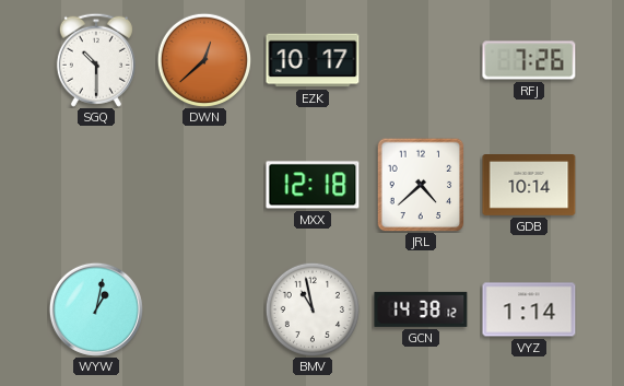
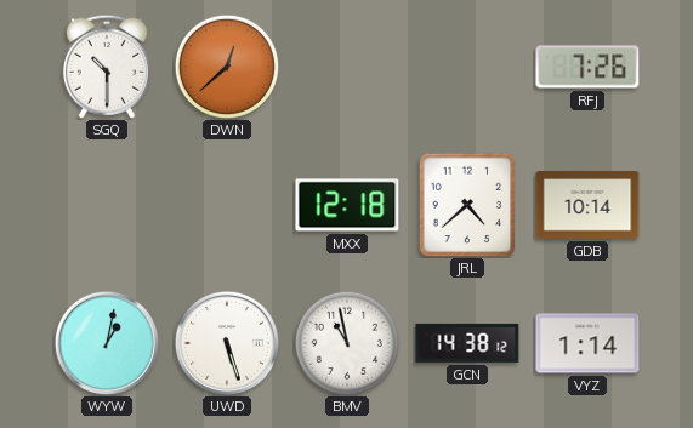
EZK: 10:17 -> none
UWD: none -> 5:27
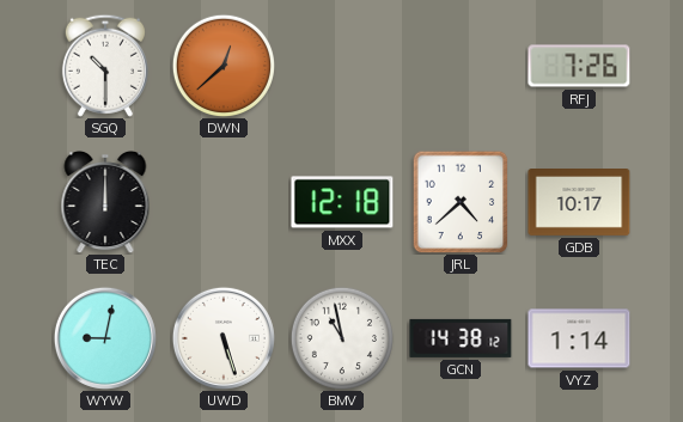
TEC: none -> 12:00
GDB: 10:14 -> 10:17
WYW: 1:02 -> 9:02
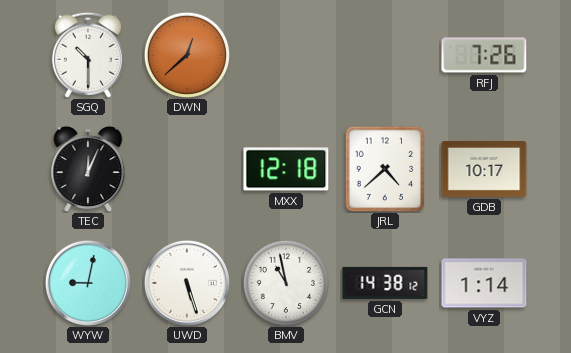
TEC: 12:00 -> 12:04
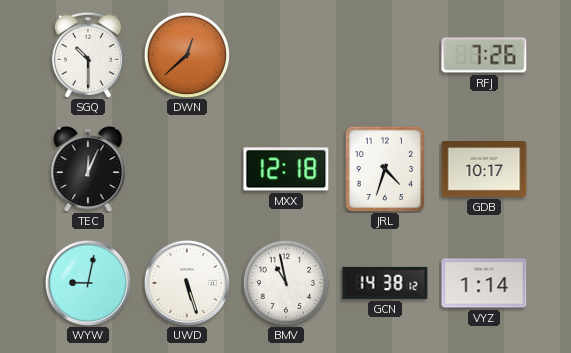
JRL: 4:38 -> 4:33
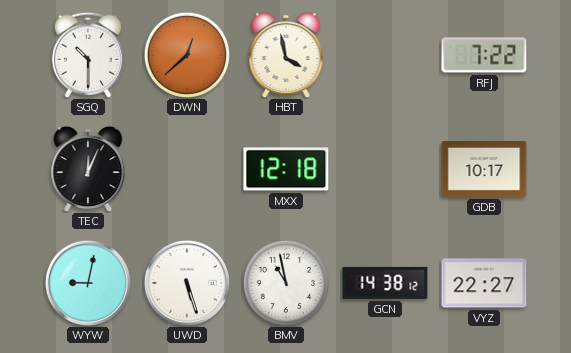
HBT: none -> 3:58
RFJ: 7:26 -> 7:22
JRL: 4:33 -> none
VYZ: 1:14 -> 22:27
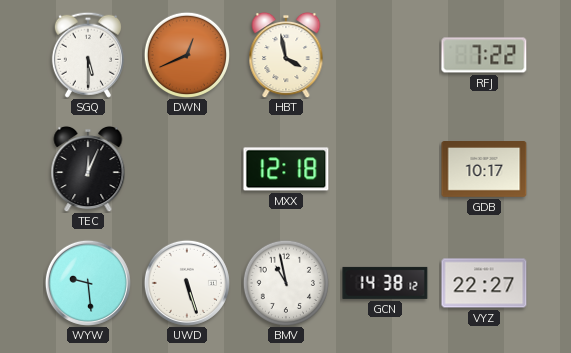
SGQ: 10:30 -> 5:30
DWN: 12:38 -> 12:41
WYW: 9:02 -> 9:29
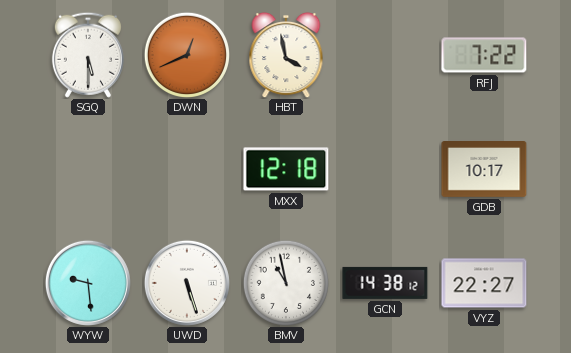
TEC: 12:04 -> none
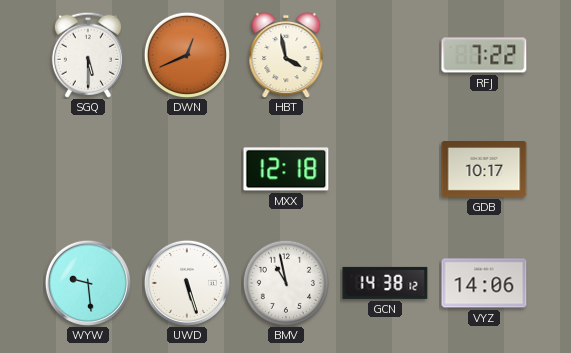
VYZ: 22:27 -> 14:06
